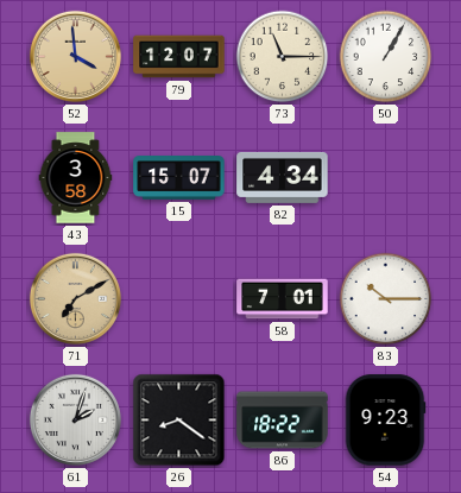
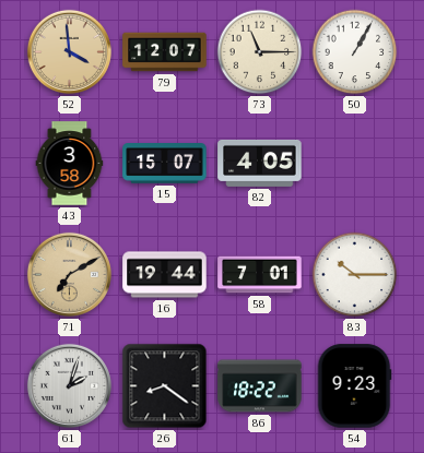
82: 4:34 -> 4:05
16: none -> 19:44
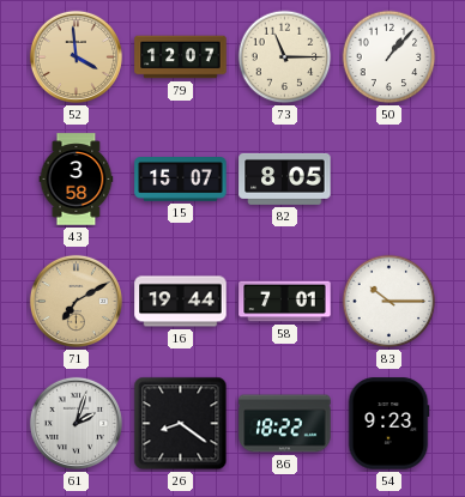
50: 1:05 -> 1:07
82: 4:05 -> 8:05
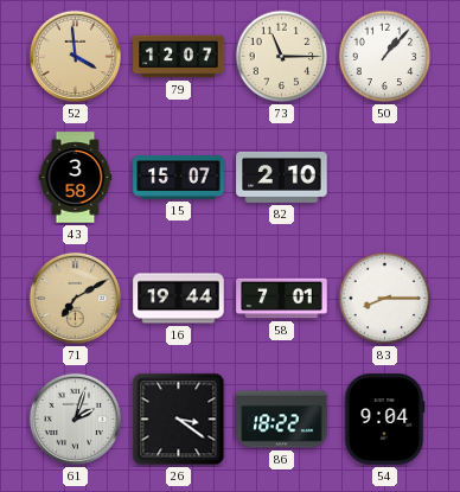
82: 8:05 -> 2:10
83: 10:15 -> 8:15
26: 8:21 -> 3:21
54: 9:23 -> 9:04
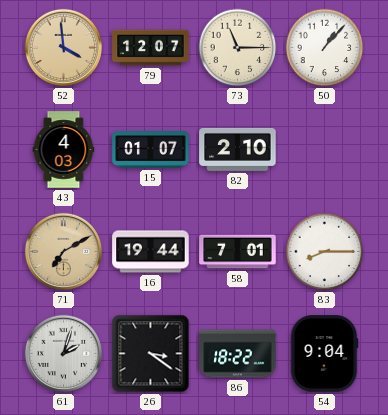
43: 3:58 -> 4:03
15: 15:07 -> 01:07
